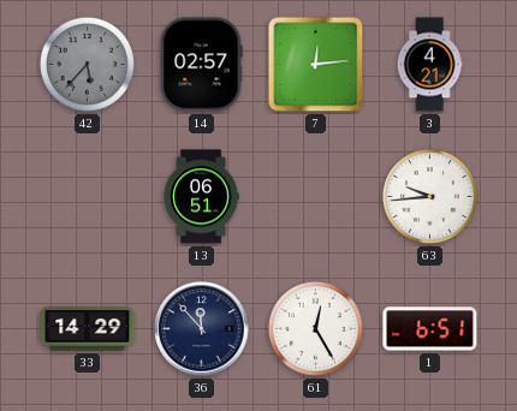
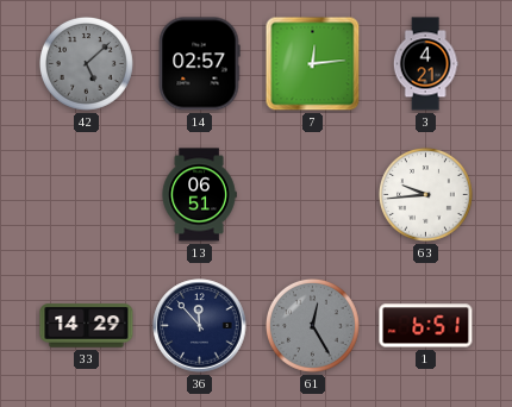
42: 5:37 -> 5:08
61 dial: white -> grey
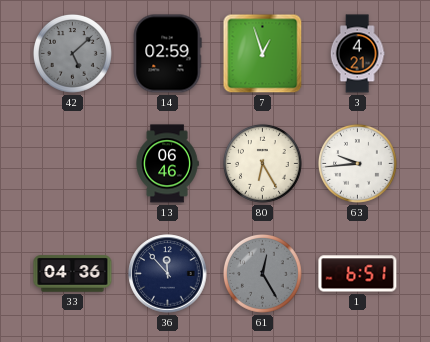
14: 02:57 -> 02:59
7: 12:14 -> 12:57
13: 06:51 -> 06:46
80: none -> 6:25
33: 14:29 -> 04:36
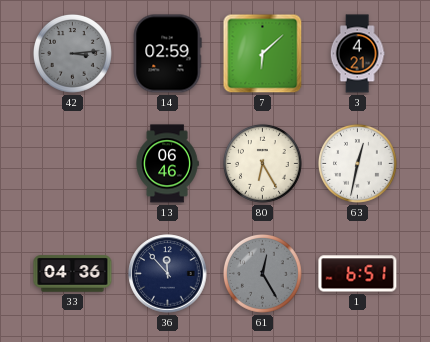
42: 5:08 -> 3:14
7: 12:57 -> 6:08
63: 9:44 -> 12:32
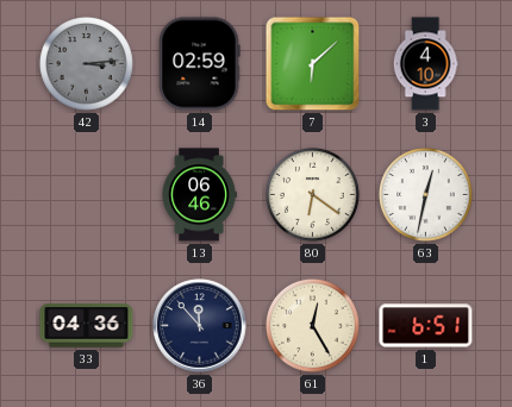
3: 4:21 -> 4:10
80: 6:25 -> 6:21
61 dial: grey -> cream
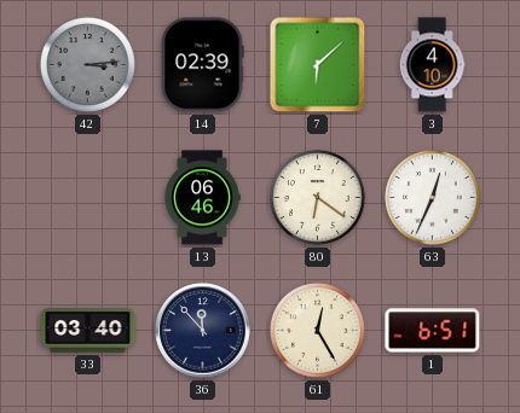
14: 02:59 -> 02:39
63: 12:32 -> 12:34
33: 04:36 -> 03:40
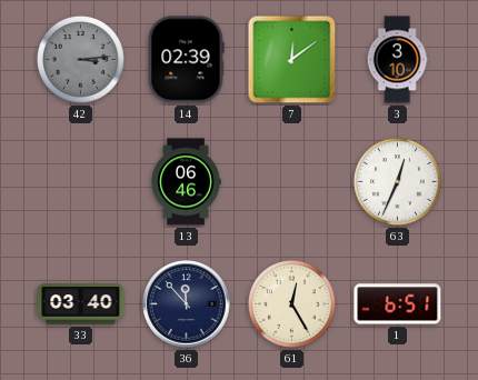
7: 6:08 -> 12:09
3: 4:10 -> 3:10
80: 6:21 -> none
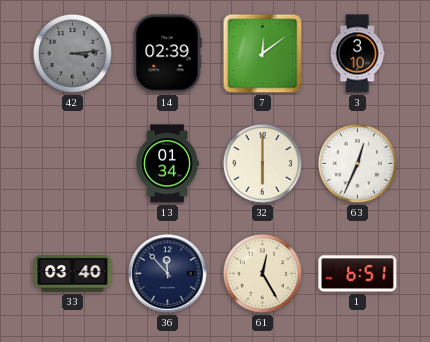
13: 06:46 -> 01:34
32: none -> 6:00
